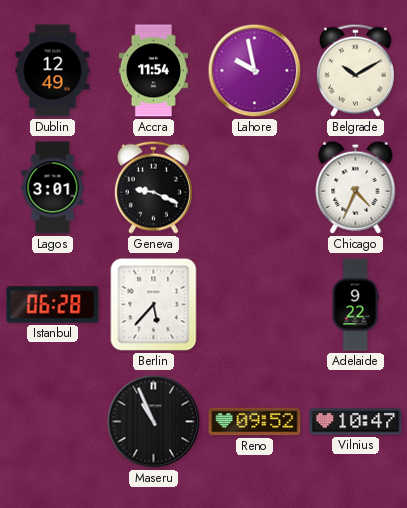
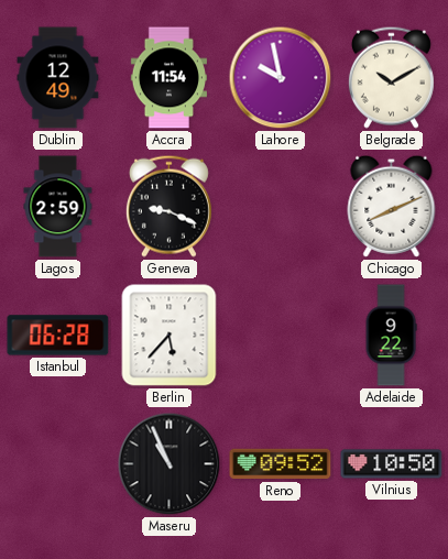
Lagos: 3:01 -> 2:59
Chicago: 4:34 -> 8:11
Vilnius: 10:47 -> 10:50
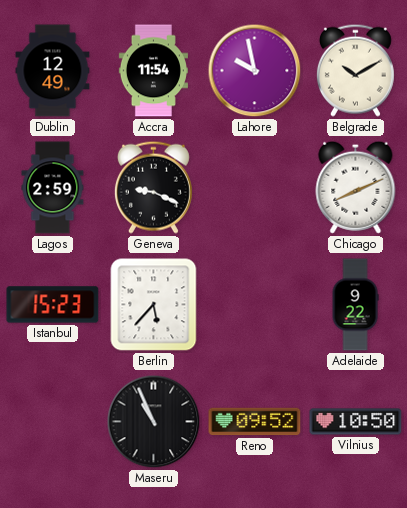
Istanbul: 06:28 -> 15:23
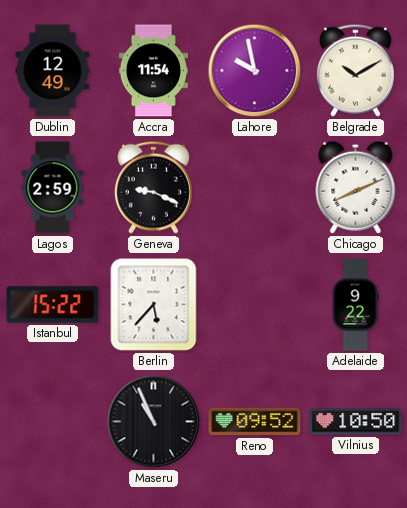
Istanbul: 15:23 -> 15:22
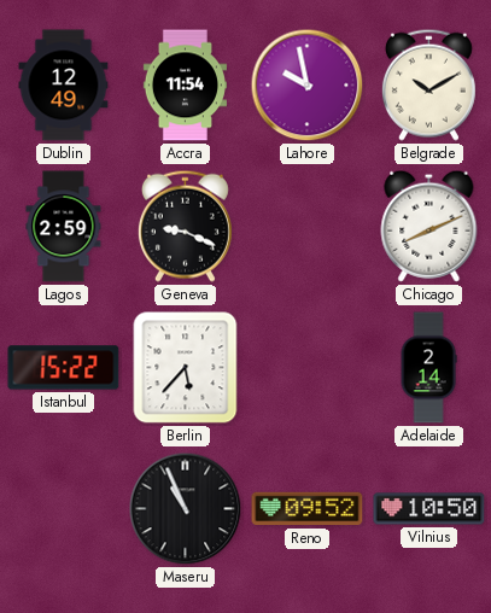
Adelaide: 9:22 -> 2:14
